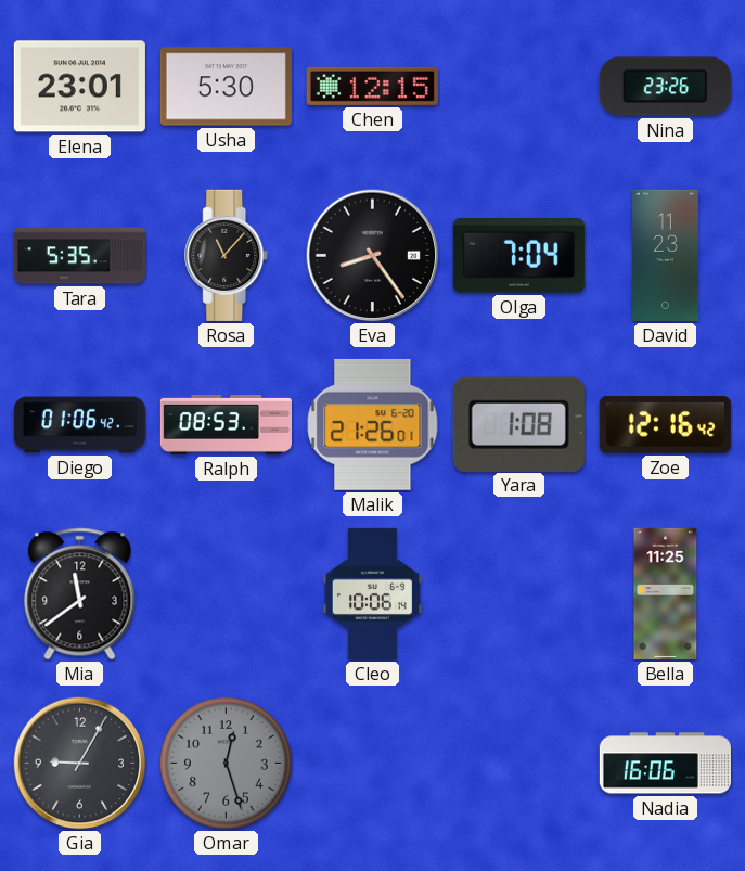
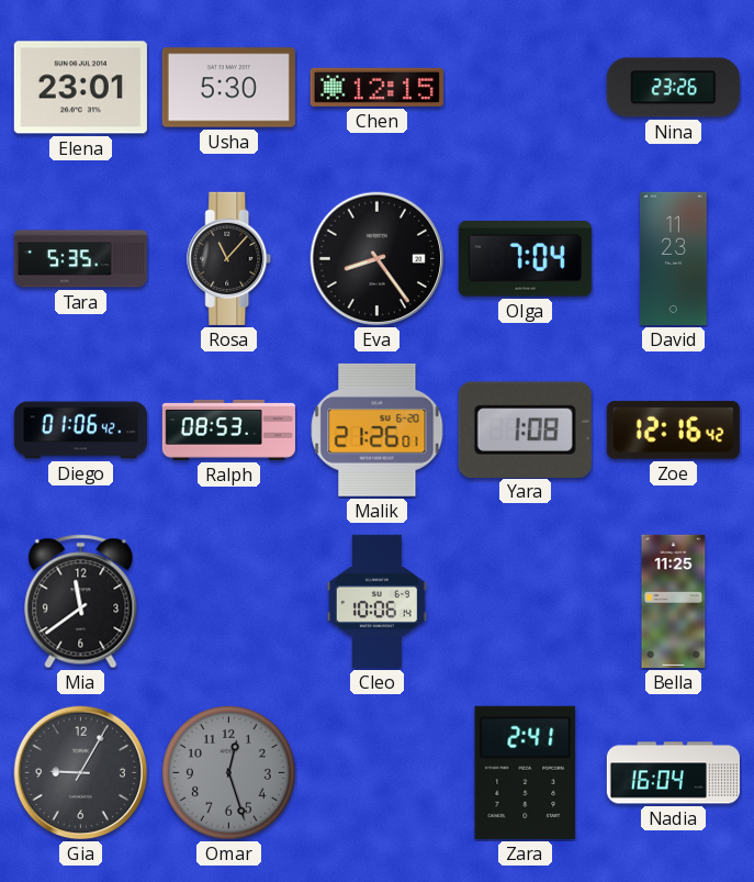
Zara: none -> 2:41
Nadia: 16:06 -> 16:04
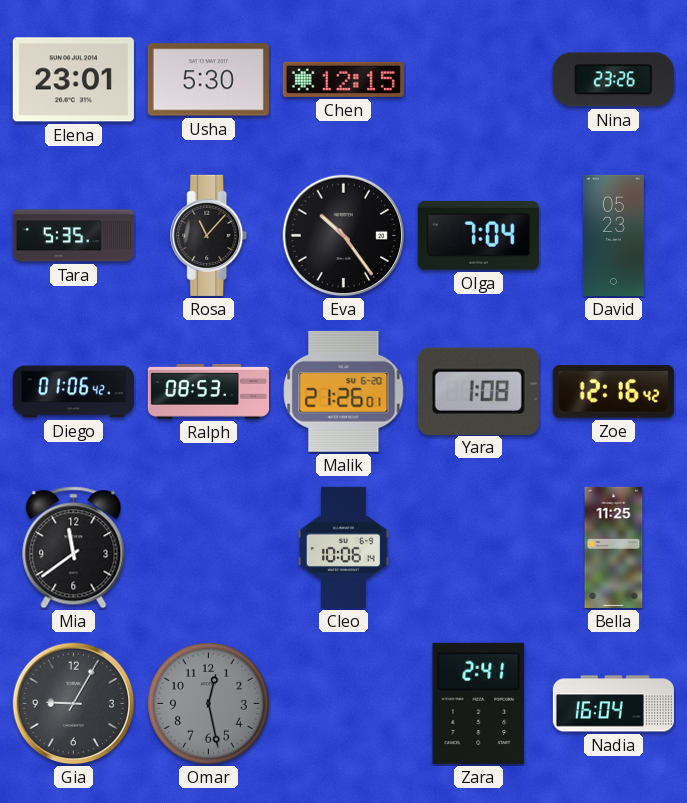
Eva: 8:24 -> 10:24
David: 11:23 -> 05:23
Omar: 12:27 -> 12:28
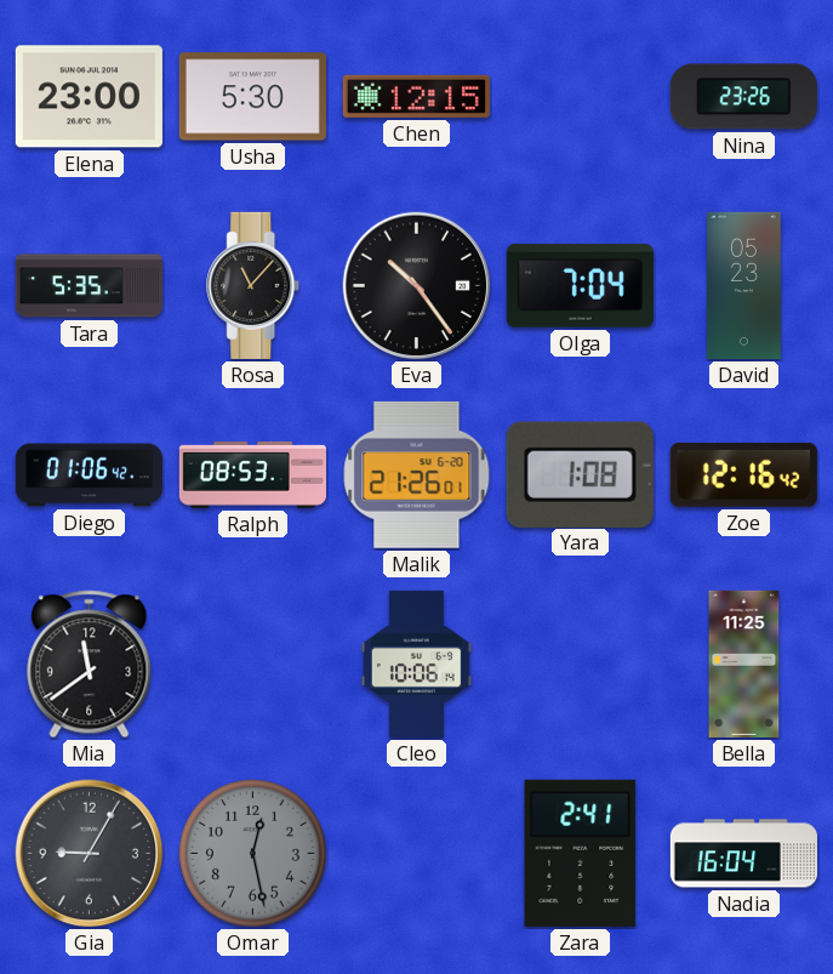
Elena: 23:01 -> 23:00
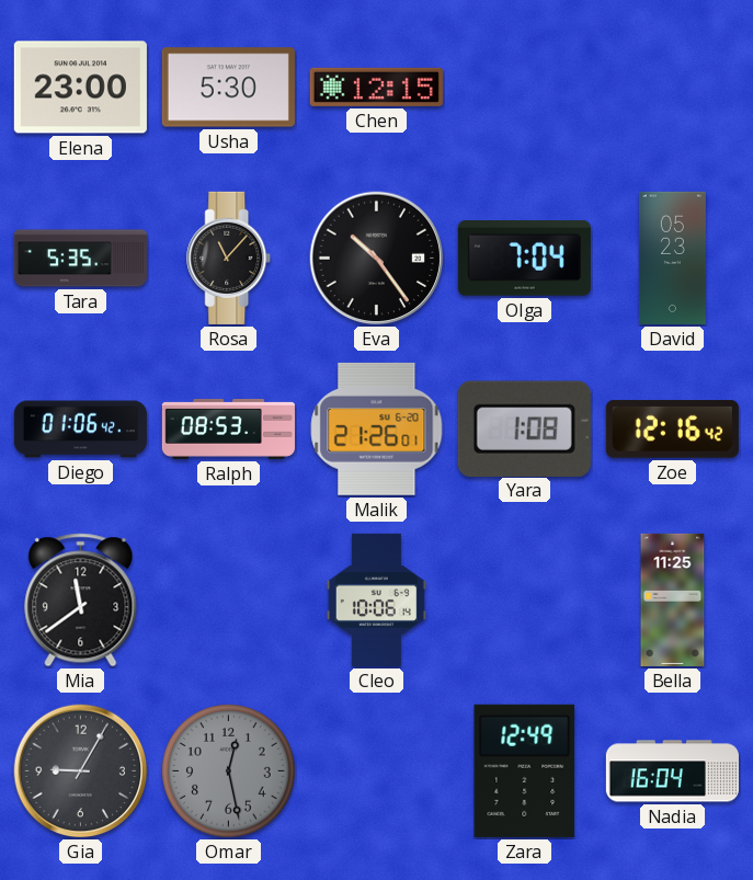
Nina: 23:26 -> none
Zara: 2:41 -> 12:49
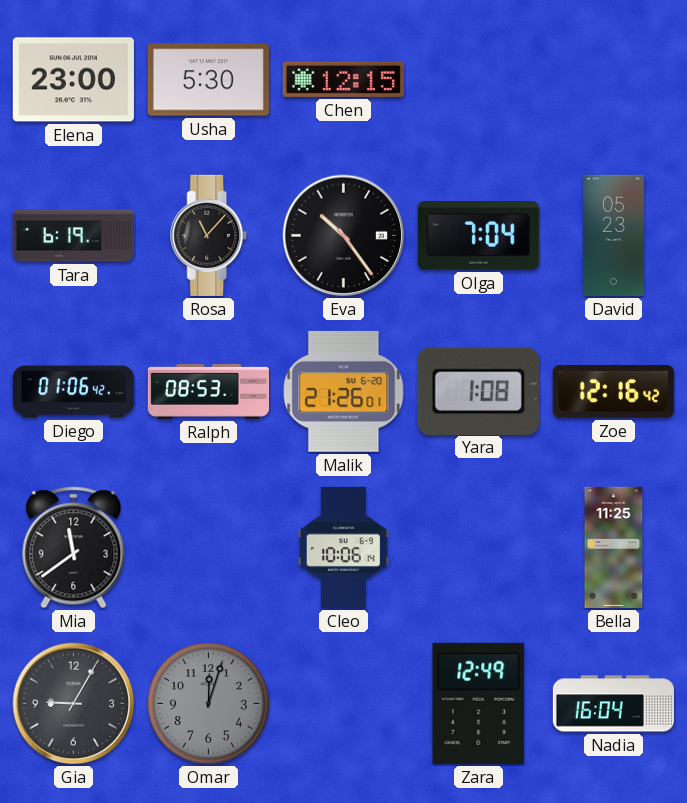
Tara: 5:35 -> 6:19
Omar: 12:28 -> 12:03
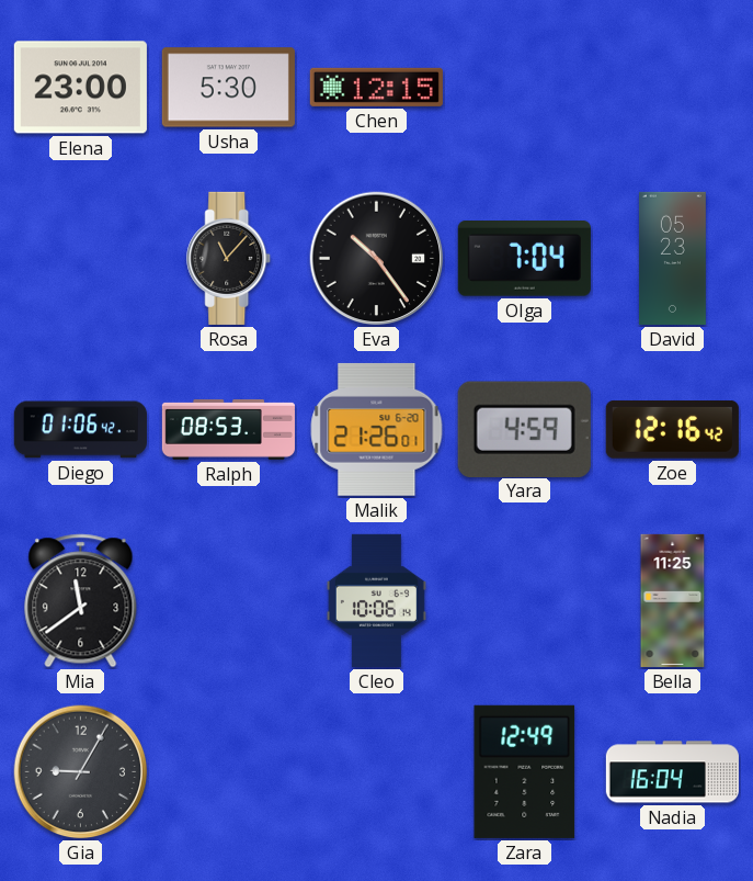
Tara: 6:19 -> none
Yara: 1:08 -> 4:59
Omar: 12:03 -> none
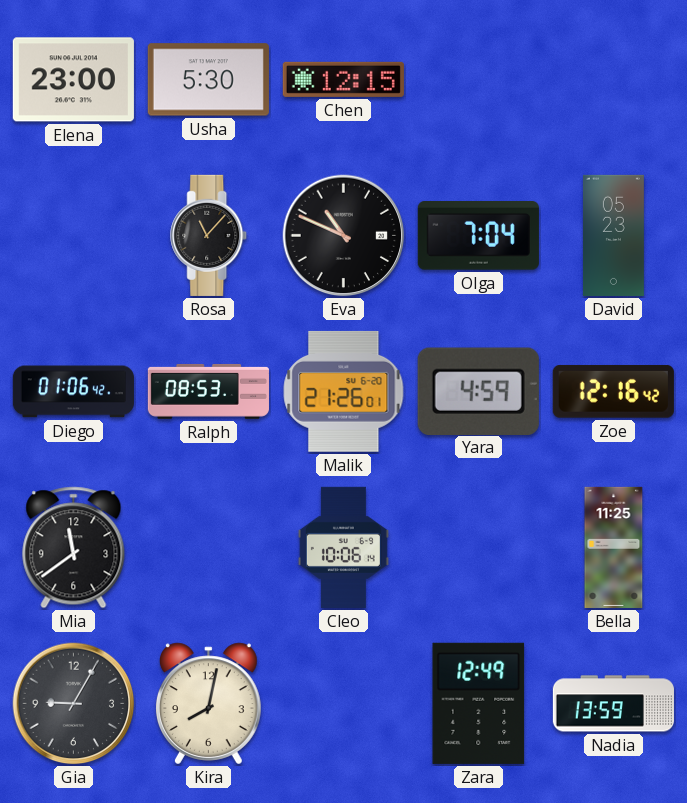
Eva: 10:24 -> 10:49
Kira: none -> 8:02
Nadia: 16:04 -> 13:59
